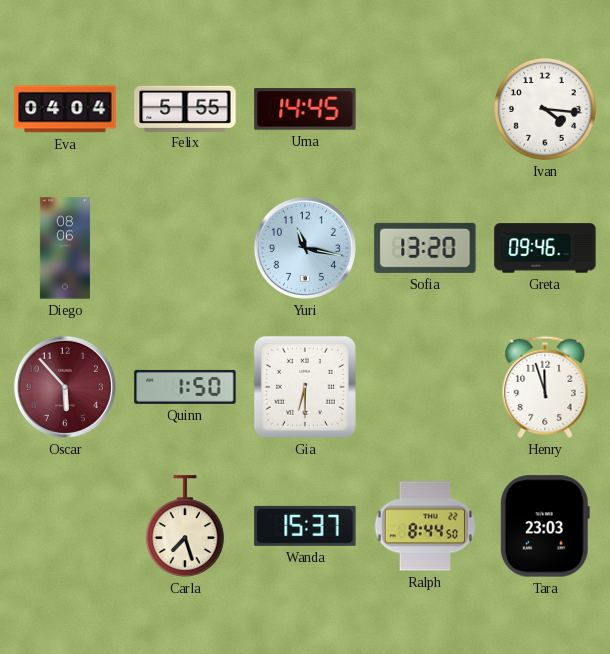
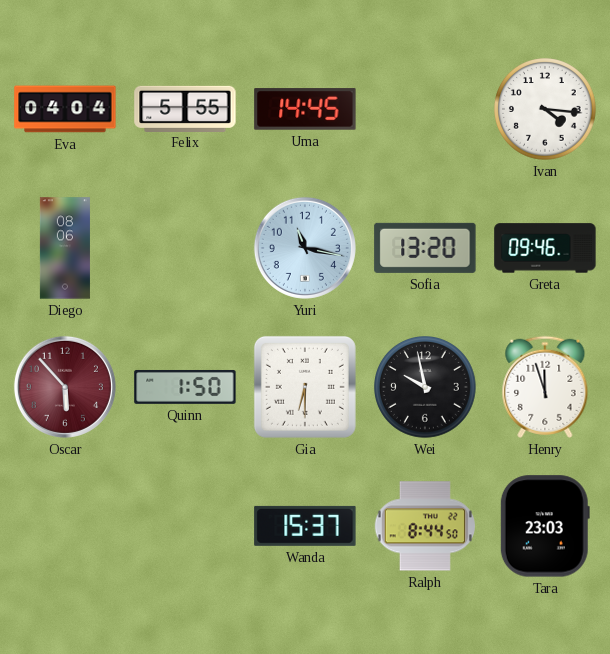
Wei: none -> 9:58
Carla: 7:27 -> none
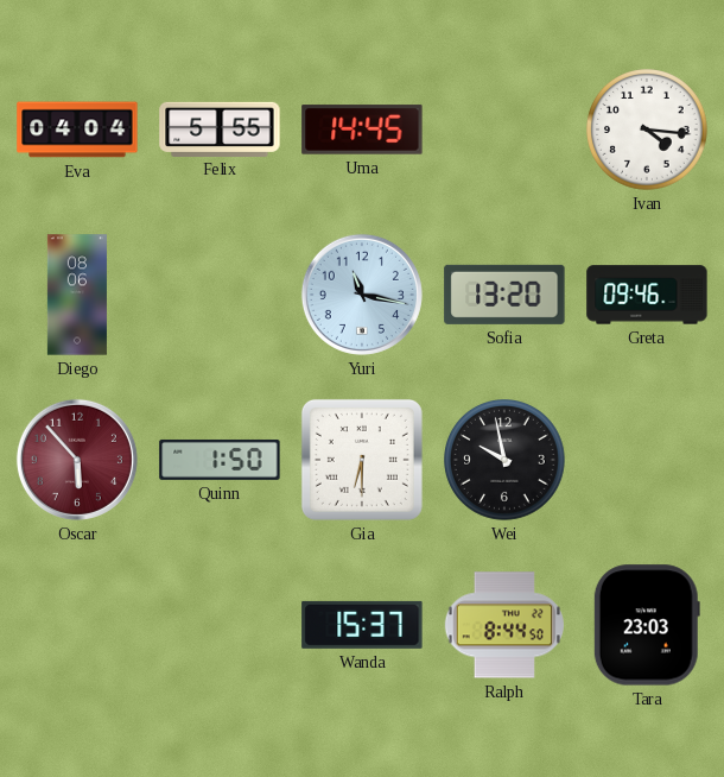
Henry: 11:57 -> none
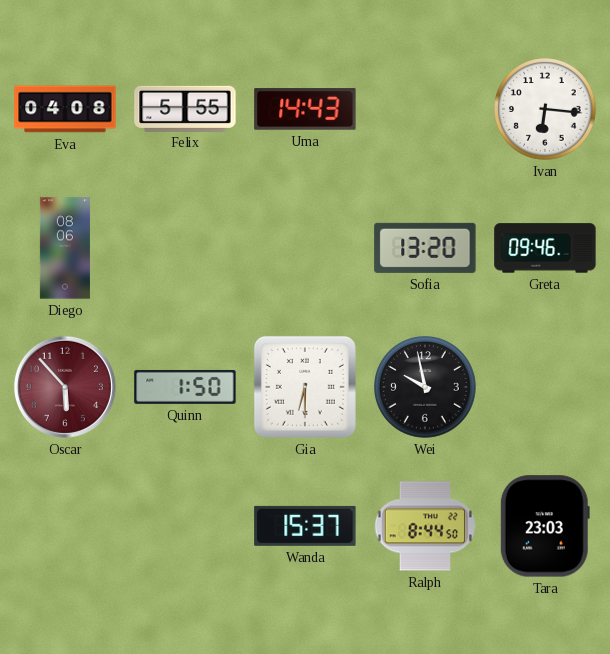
Eva: 04:04 -> 04:08
Uma: 14:45 -> 14:43
Ivan: 4:16 -> 6:16
Yuri: 11:17 -> none
